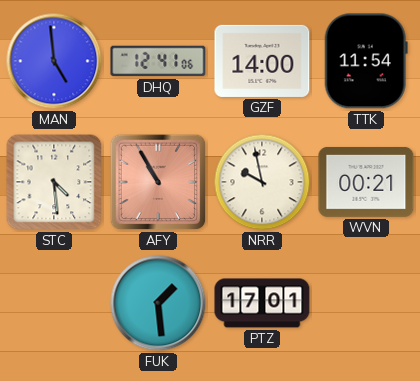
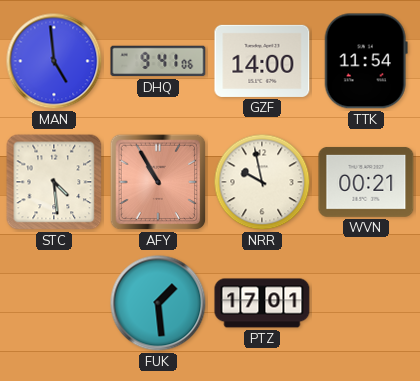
DHQ: 12:41 -> 9:41
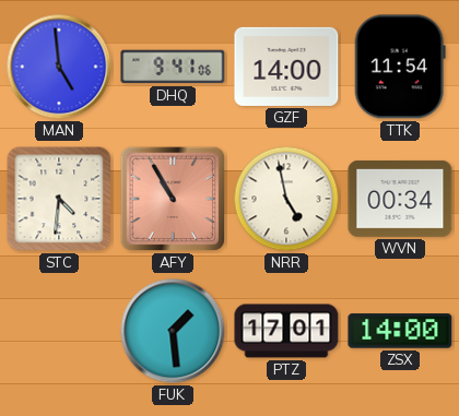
STC: 4:29 -> 4:31
NRR: 9:58 -> 4:58
WVN: 00:21 -> 00:34
ZSX: none -> 14:00
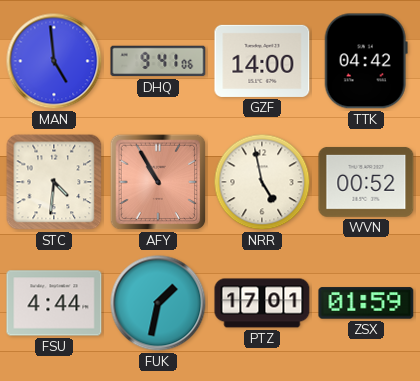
TTK: 11:54 -> 04:42
WVN: 00:34 -> 00:52
FSU: none -> 4:44
FUK: 1:29 -> 1:32
ZSX: 14:00 -> 01:59
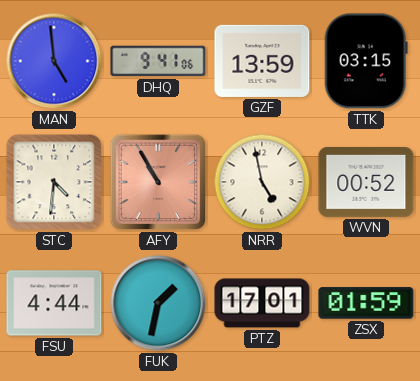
GZF: 14:00 -> 13:59
TTK: 04:42 -> 03:15
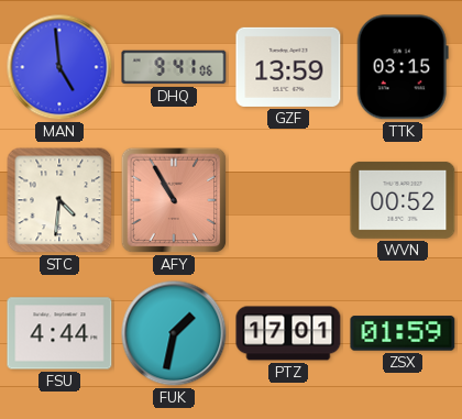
NRR: 4:58 -> none
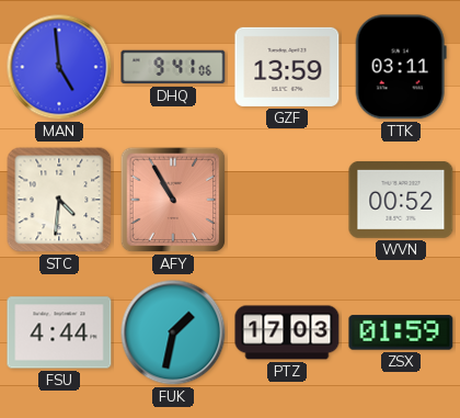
TTK: 03:15 -> 03:11
PTZ: 17:01 -> 17:03
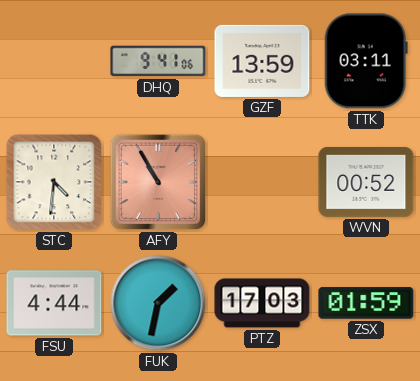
MAN: 4:59 -> none
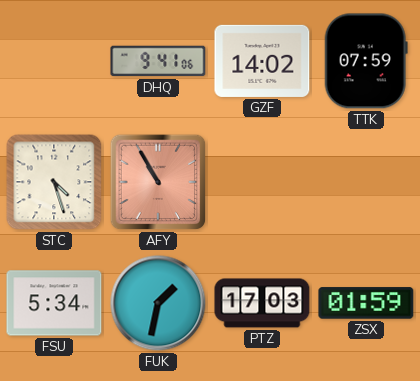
GZF: 13:59 -> 14:02
TTK: 03:11 -> 07:59
STC: 4:31 -> 4:27
WVN: 00:52 -> none
FSU: 4:44 -> 5:34
